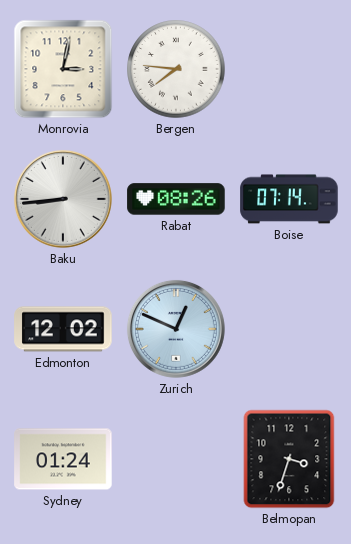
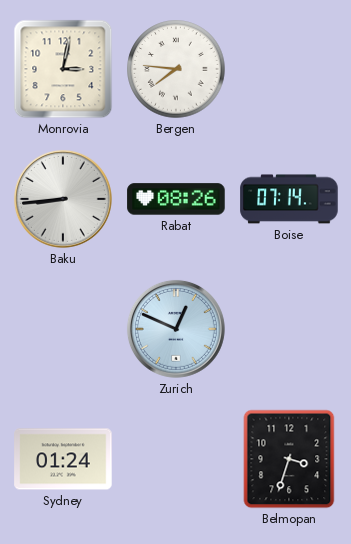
Edmonton: 12:02 -> none
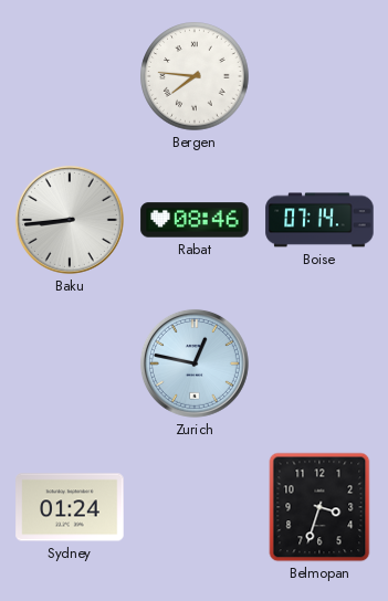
Monrovia: 3:02 -> none
Rabat: 08:26 -> 08:46
Zurich: 12:49 -> 12:47
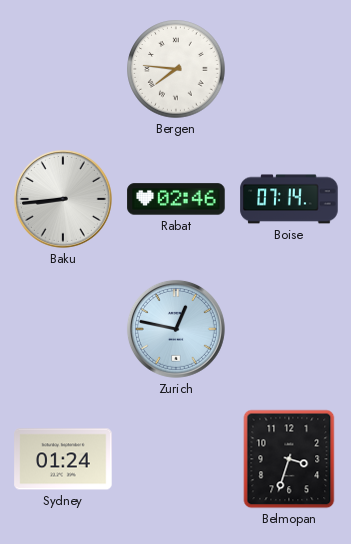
Rabat: 08:46 -> 02:46
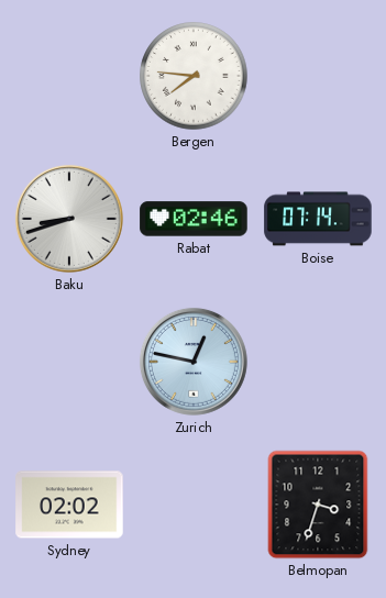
Baku: 8:44 -> 8:42
Sydney: 01:24 -> 02:02
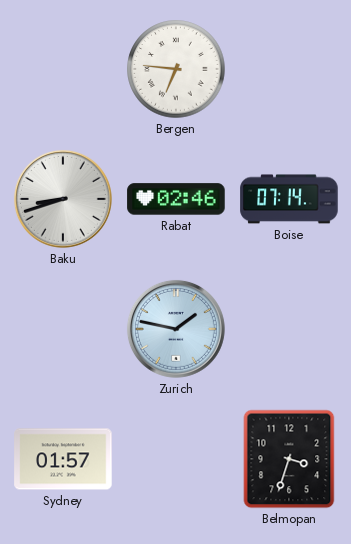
Bergen: 7:46 -> 6:46
Zurich: 12:47 -> 1:47
Sydney: 02:02 -> 01:57
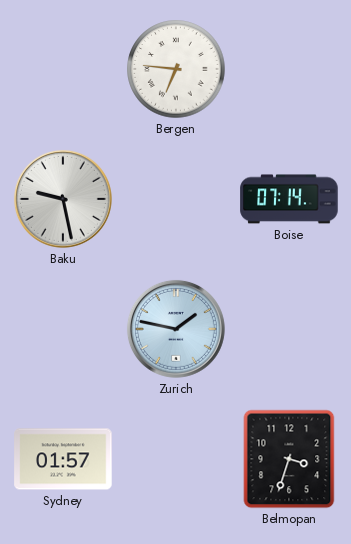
Baku: 8:42 -> 9:28
Rabat: 02:46 -> none
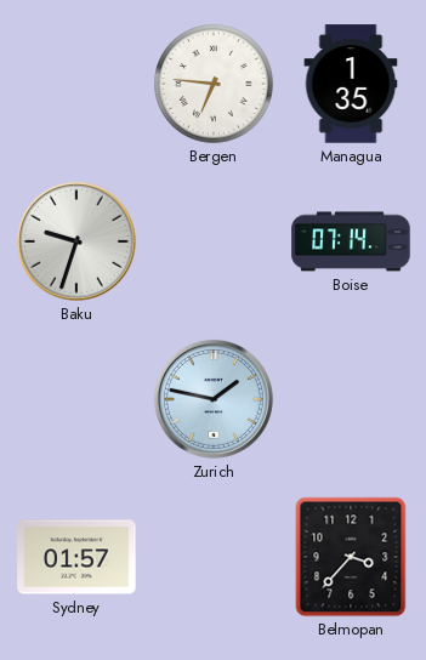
Managua: none -> 1:35
Baku: 9:28 -> 9:33
Belmopan: 3:33 -> 3:37
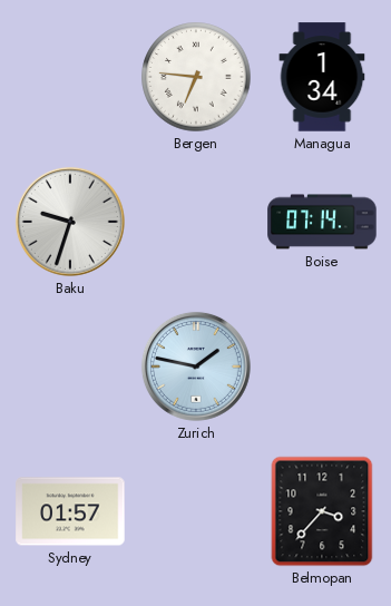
Managua: 1:35 -> 1:34
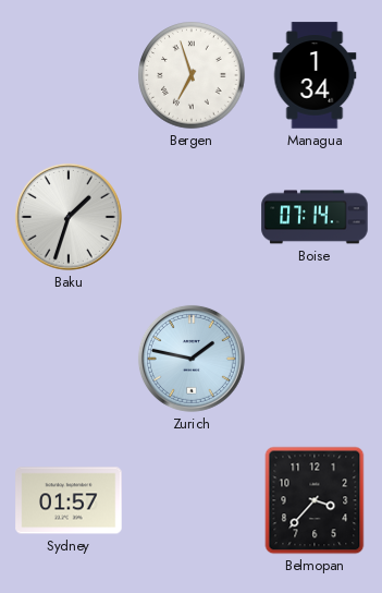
Bergen: 6:46 -> 6:57
Baku: 9:33 -> 1:33
